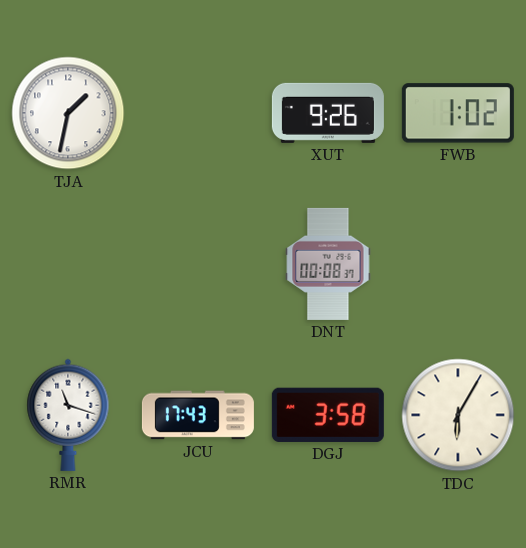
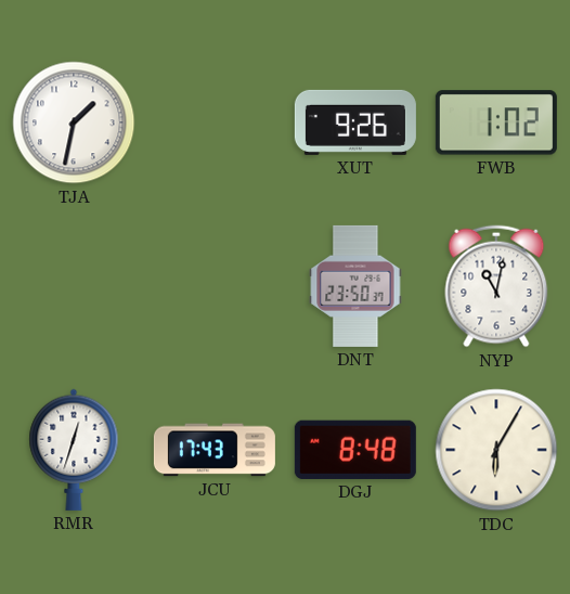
DNT: 00:08 -> 23:50
NYP: none -> 11:02
RMR: 11:18 -> 12:33
DGJ: 3:58 -> 8:48
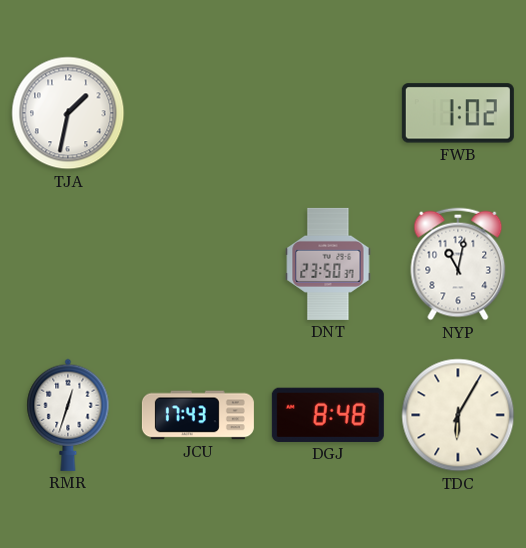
XUT: 9:26 -> none
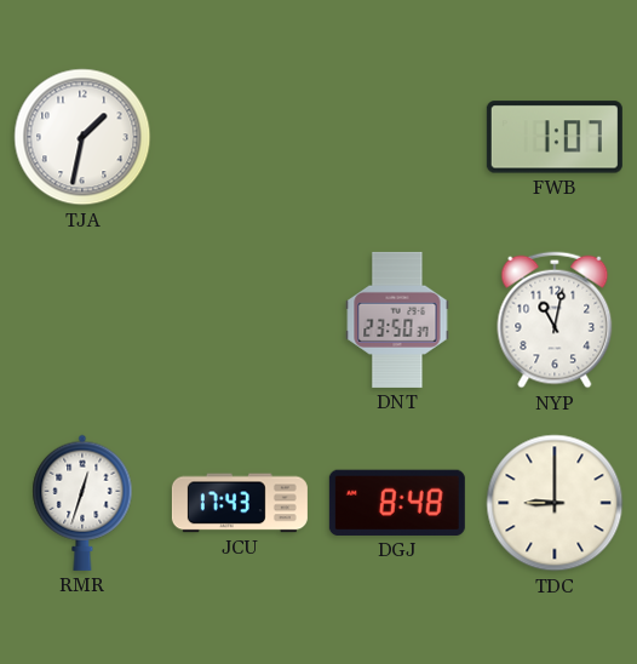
FWB: 1:02 -> 1:07
TDC: 6:05 -> 9:00
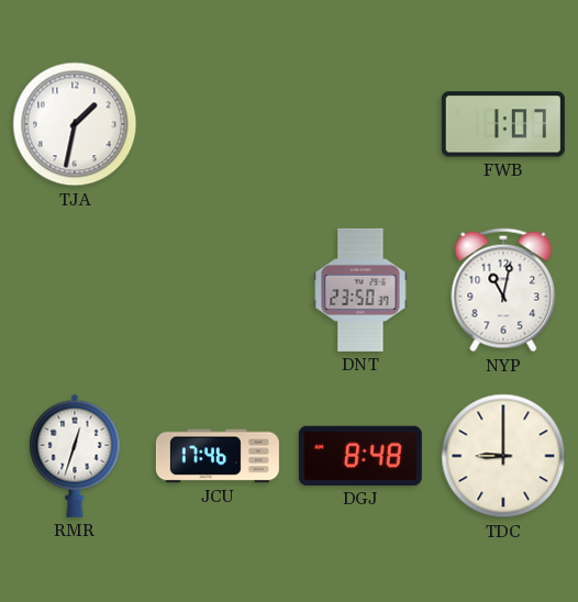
JCU: 17:43 -> 17:46
